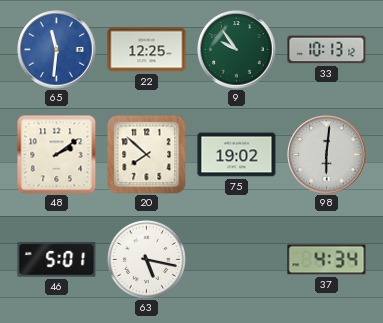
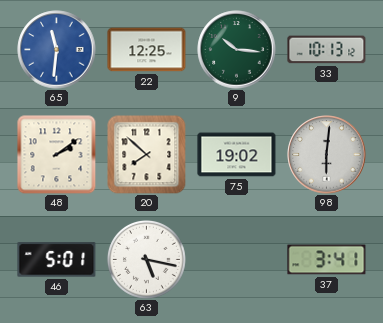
9: 9:54 -> 10:16
37: 4:34 -> 3:41
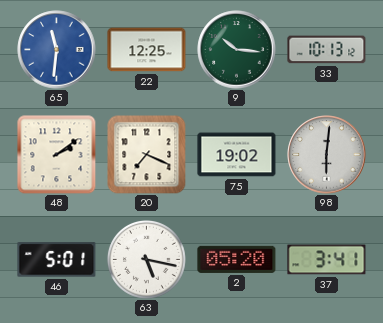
20: 7:52 -> 7:19
2: none -> 05:20
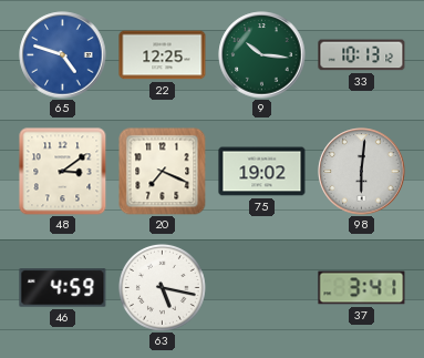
65: 11:31 -> 4:48
48: 2:09 -> 3:09
46: 5:01 -> 4:59
2: 05:20 -> none
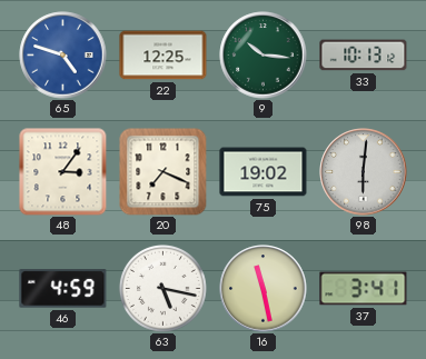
48: 3:09 -> 3:06
16: none -> 11:28
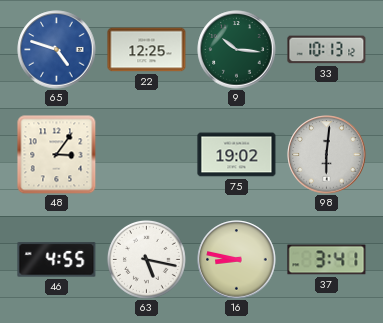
20: 7:19 -> none
46: 4:59 -> 4:55
16: 11:28 -> 8:47
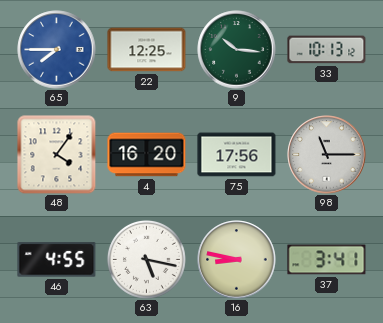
65: 4:48 -> 7:45
48: 3:06 -> 4:06
4: none -> 16:20
75: 19:02 -> 17:56
98: 6:01 -> 11:15
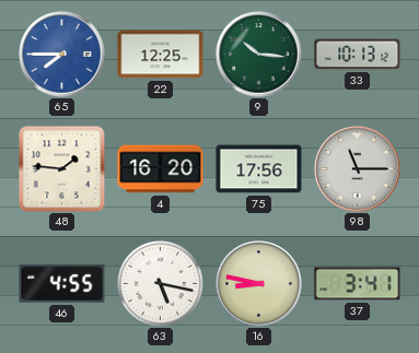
48: 4:06 -> 1:46
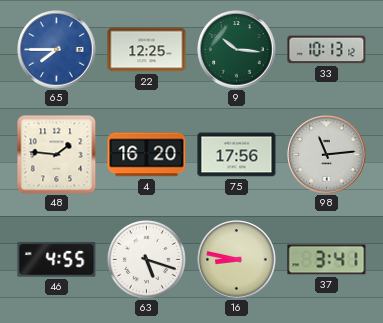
98: 11:15 -> 11:14
63: 5:17 -> 5:18
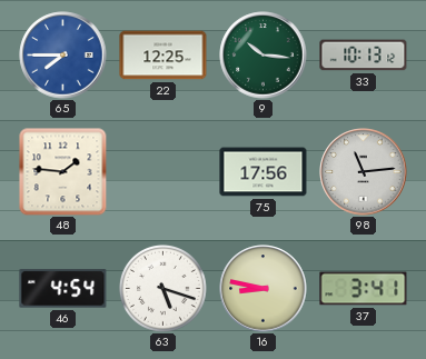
4: 16:20 -> none
46: 4:55 -> 4:54
